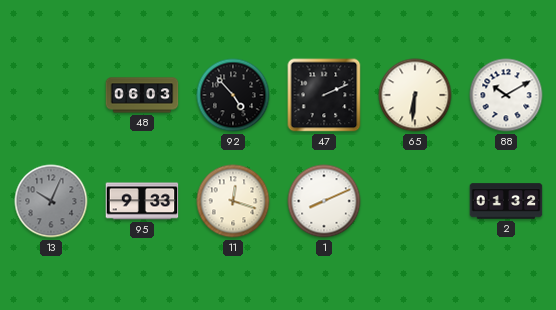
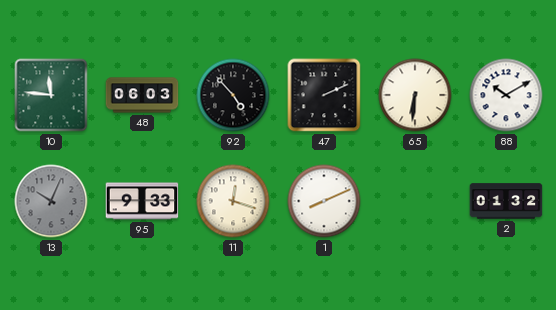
10: none -> 11:46
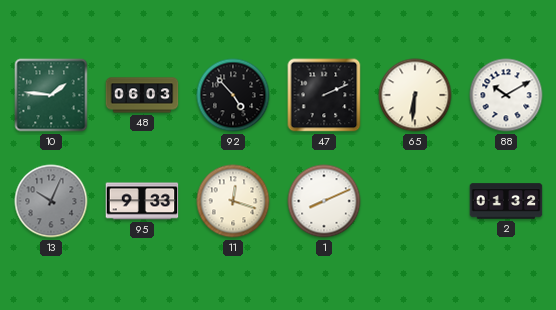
10: 11:46 -> 1:46
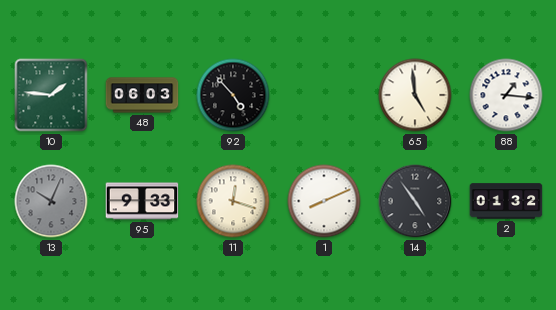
47: 2:11 -> none
65: 6:31 -> 4:59
88: 10:10 -> 1:16
14: none -> 4:54
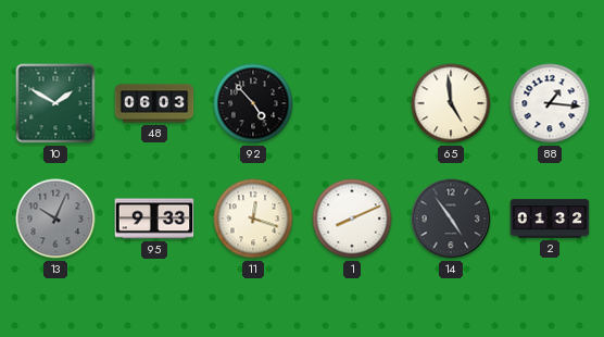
10: 1:46 -> 1:50
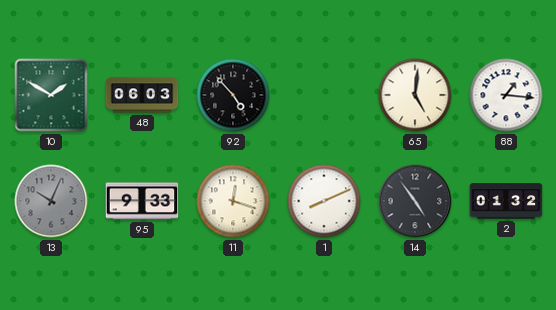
65: 4:59 -> 5:01
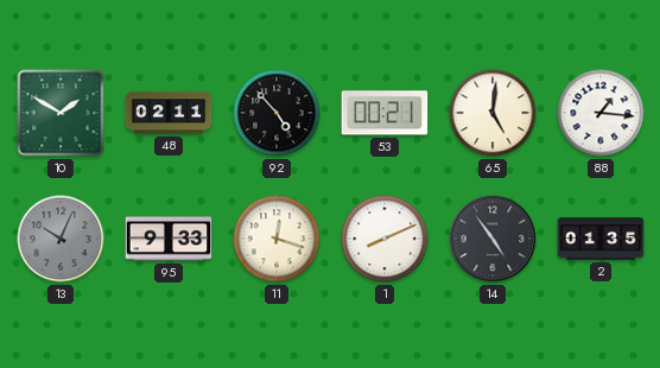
48: 06:03 -> 02:11
53: none -> 00:21
2: 01:32 -> 01:35
